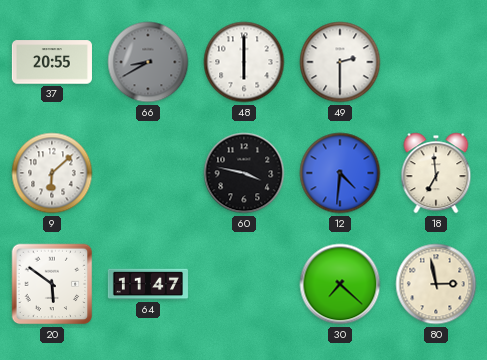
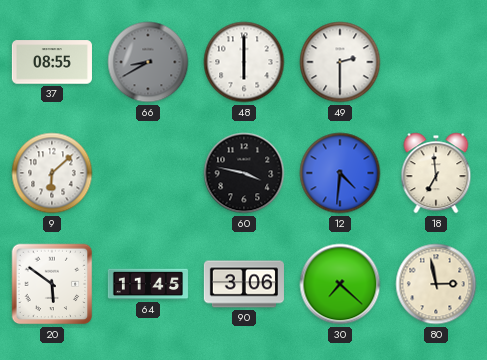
37: 20:55 -> 08:55
64: 11:47 -> 11:45
90: none -> 3:06
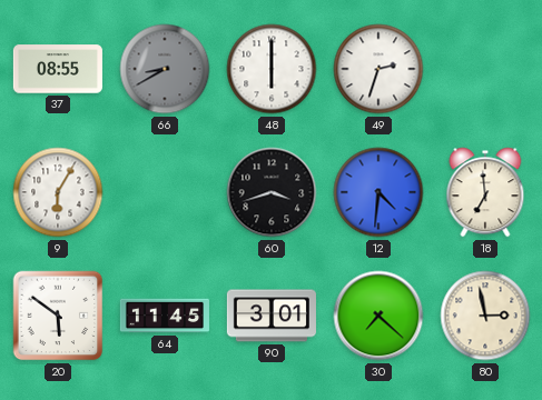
49: 2:30 -> 2:33
9: 6:08 -> 6:05
60: 3:47 -> 3:42
90: 3:06 -> 3:01
